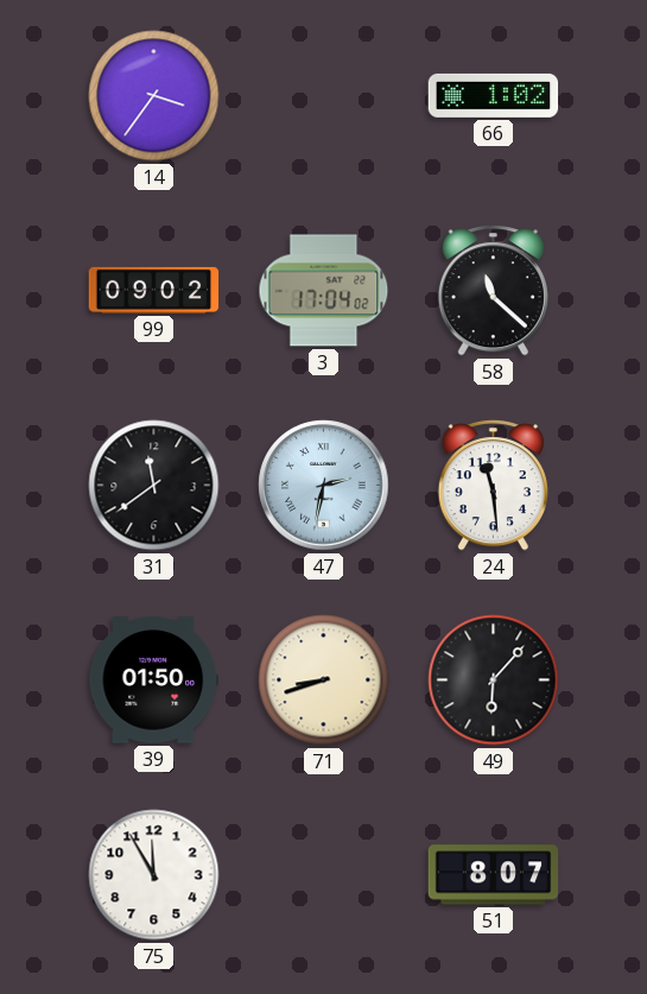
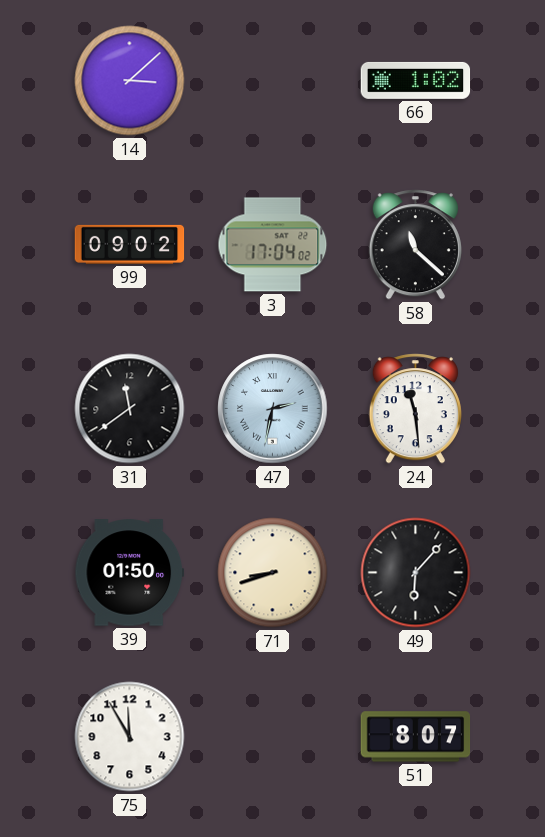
14: 3:36 -> 3:08
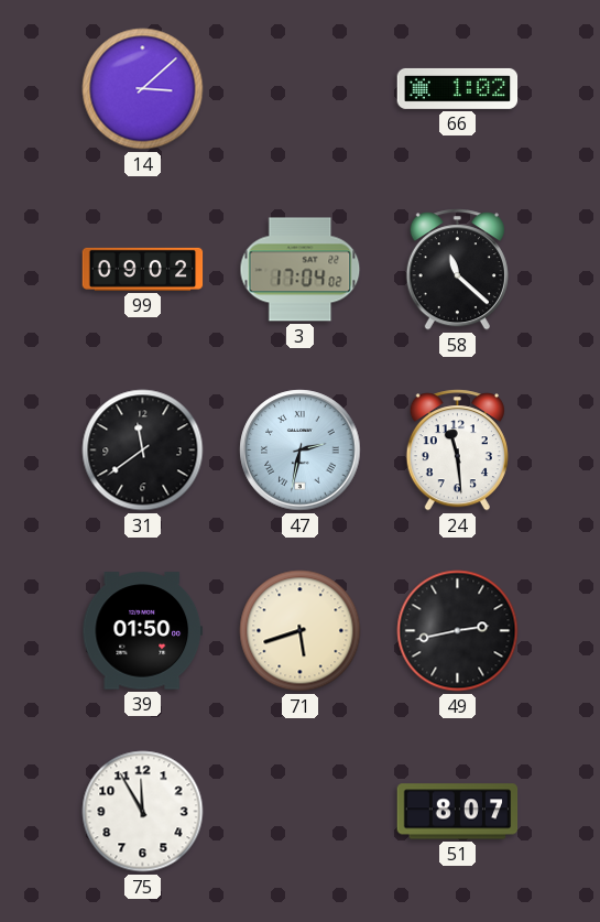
71: 8:42 -> 5:42
49: 6:07 -> 2:43
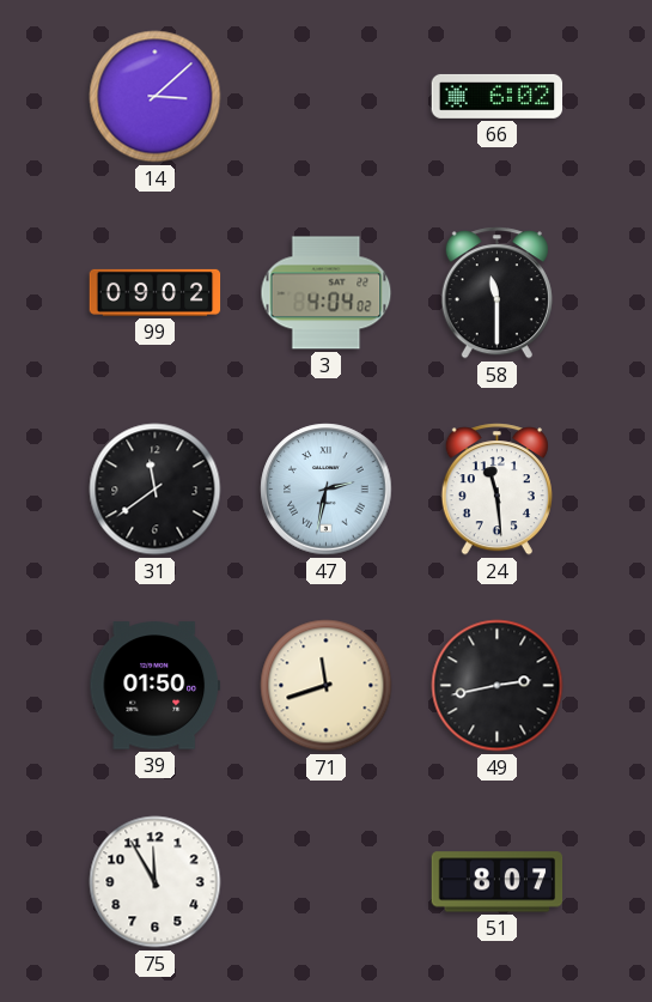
66: 1:02 -> 6:02
3: 17:04 -> 4:04
58: 11:22 -> 11:30
71: 5:42 -> 11:42
